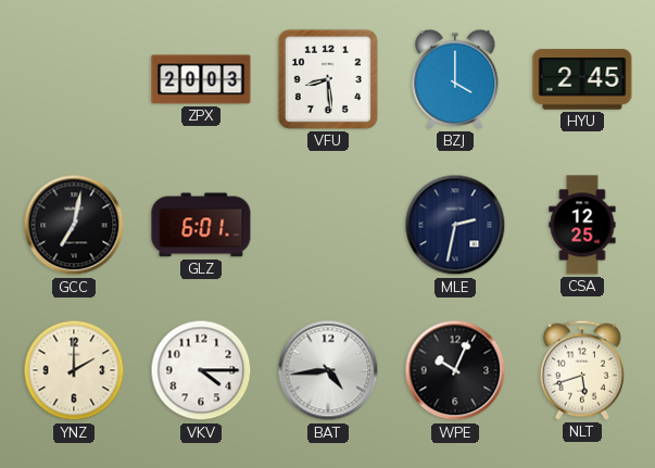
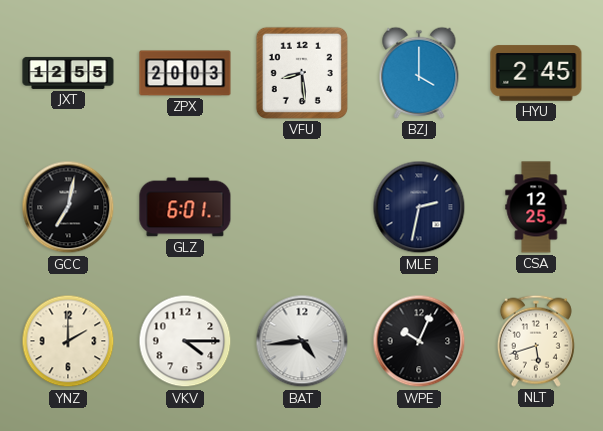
JXT: none -> 12:55
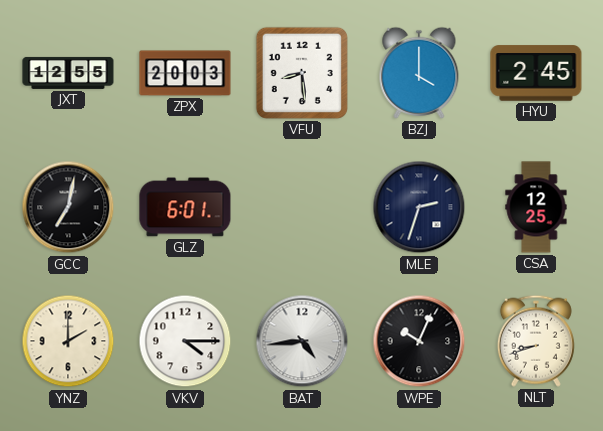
MLE: 2:32 -> 2:33
NLT: 5:42 -> 8:42
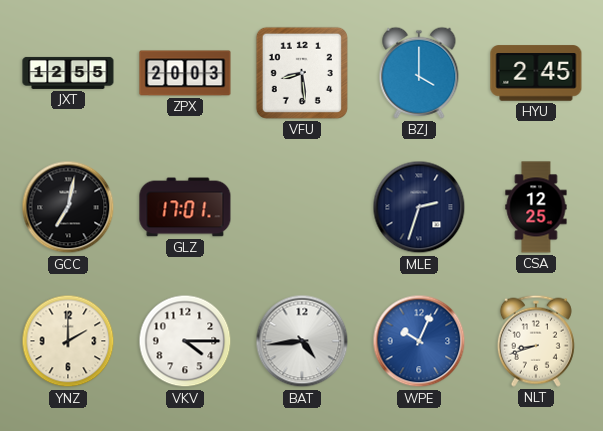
GLZ: 6:01 -> 17:01
WPE dial: black -> blue
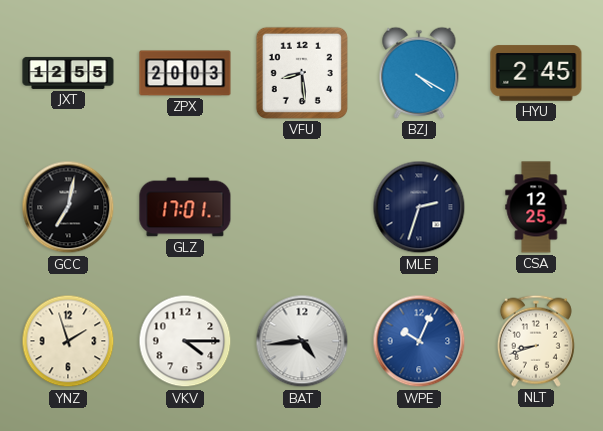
BZJ: 4:00 -> 4:20
YNZ: 2:00 -> 1:57
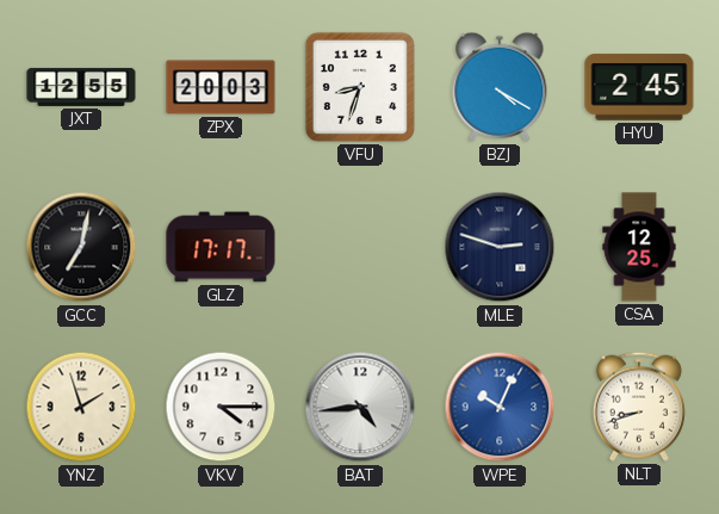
VFU: 8:29 -> 8:33
GLZ: 17:01 -> 17:17
MLE: 2:33 -> 2:48
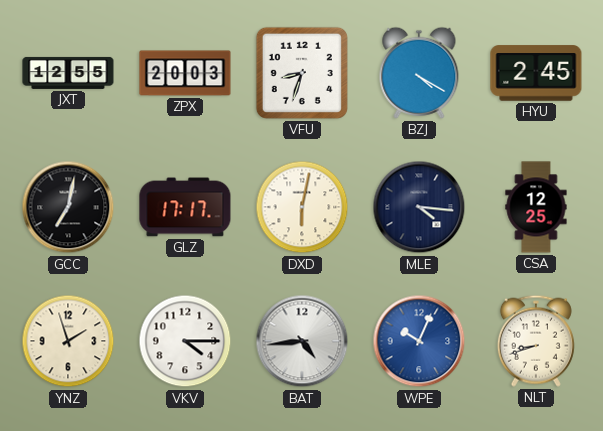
DXD: none -> 6:02
MLE: 2:48 -> 4:16
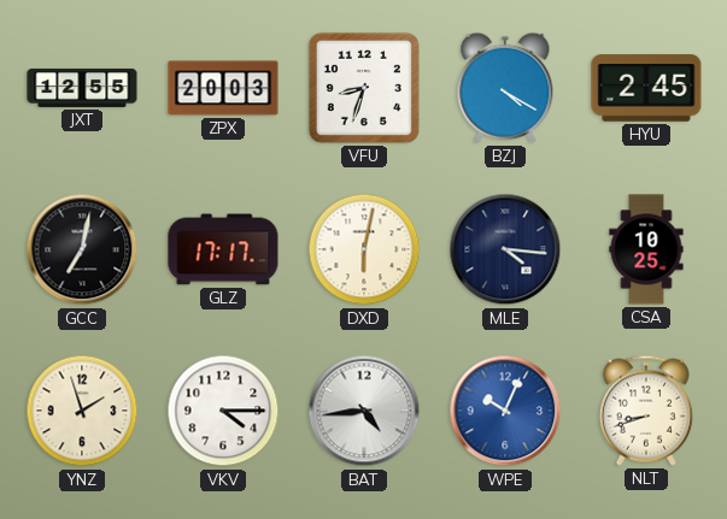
CSA: 12:25 -> 10:25
